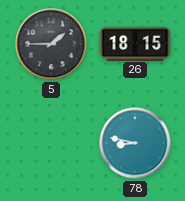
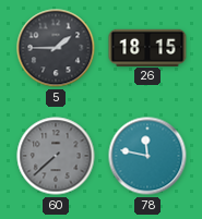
60: none -> 7:38
78: 8:47 -> 11:47
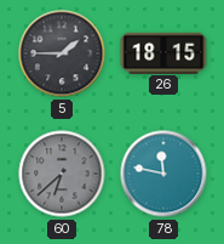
60: 7:38 -> 6:38
